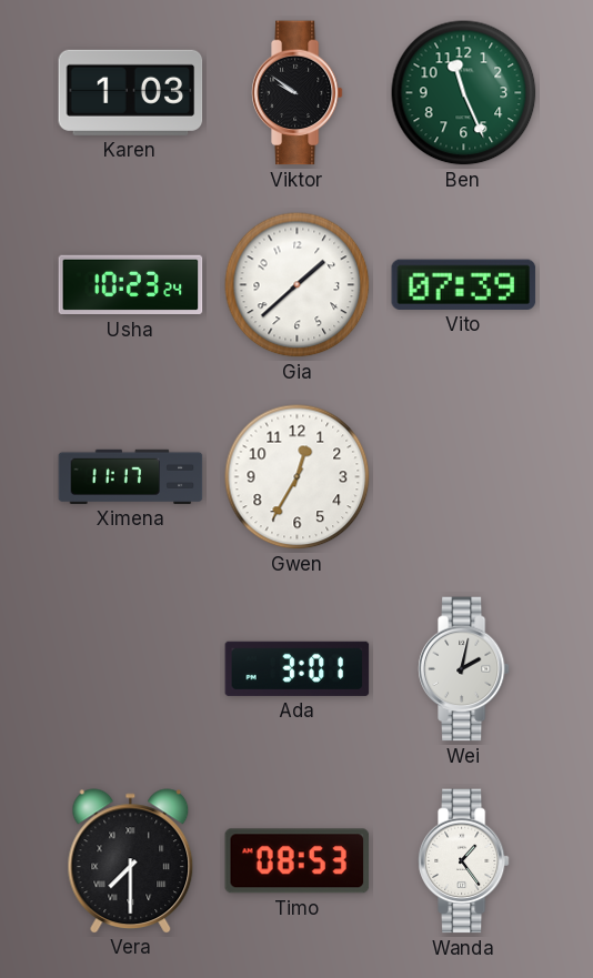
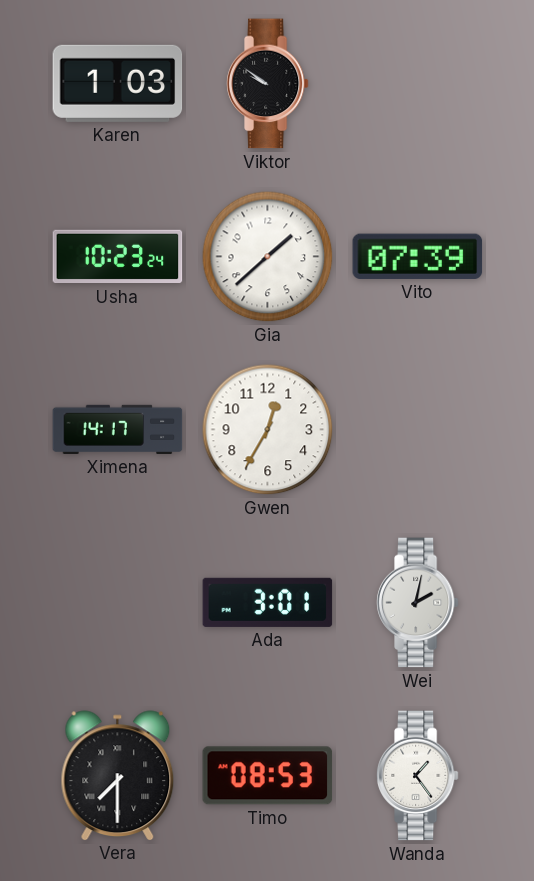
Ben: 11:26 -> none
Ximena: 11:17 -> 14:17
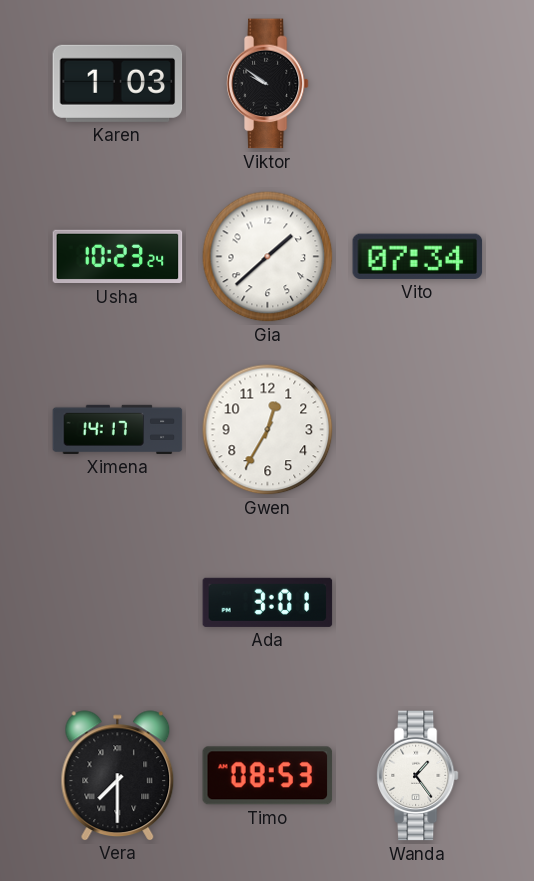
Vito: 07:39 -> 07:34
Wei: 2:02 -> none
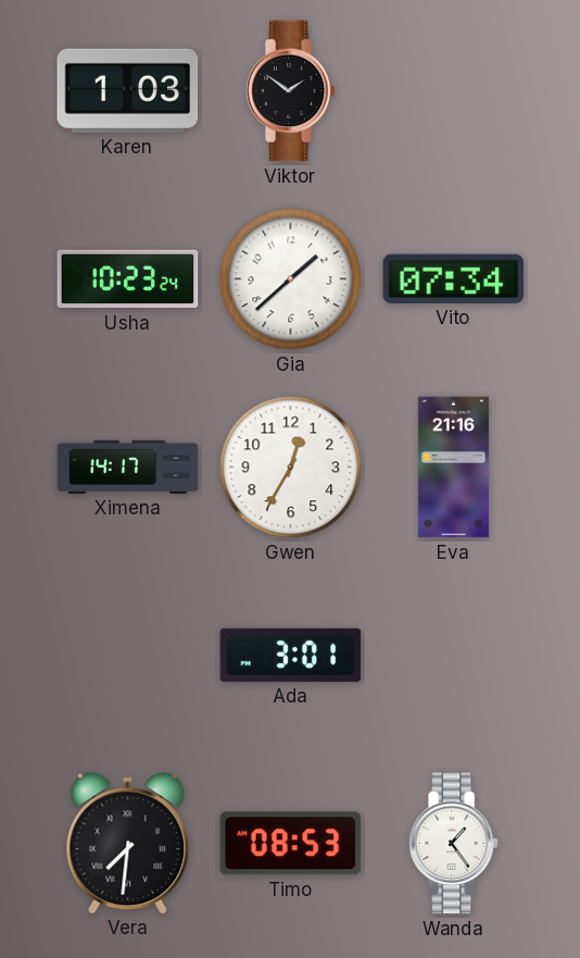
Viktor: 9:51 -> 1:51
Eva: none -> 21:16
Vera: 7:30 -> 7:31
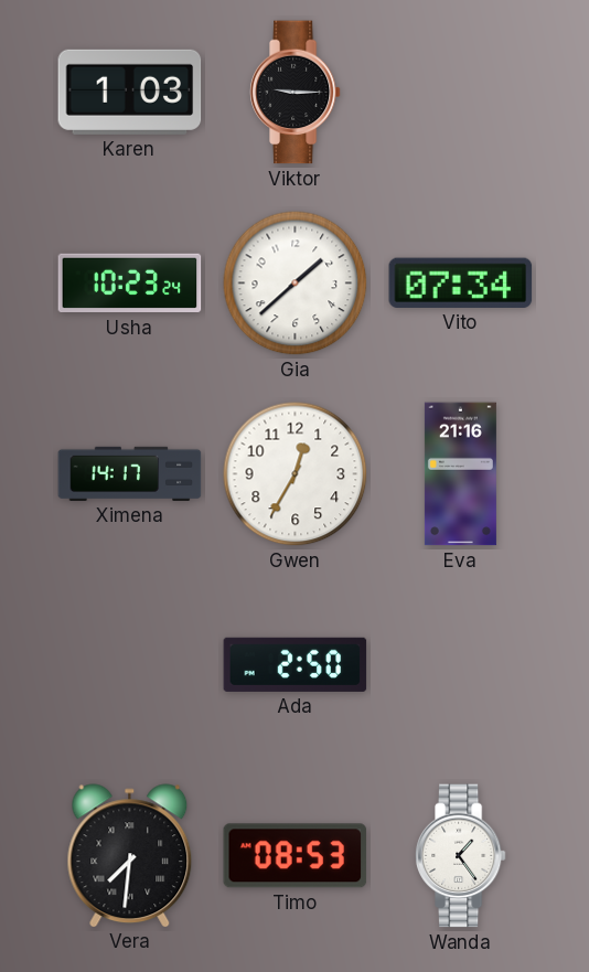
Viktor: 1:51 -> 9:15
Ada: 3:01 -> 2:50
